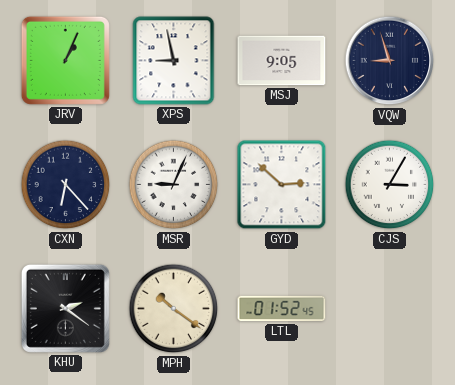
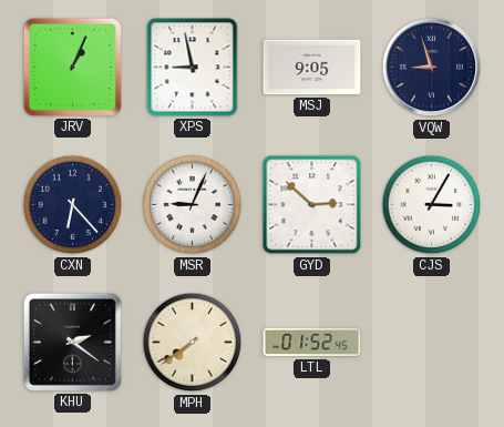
MPH: 10:21 -> 7:39
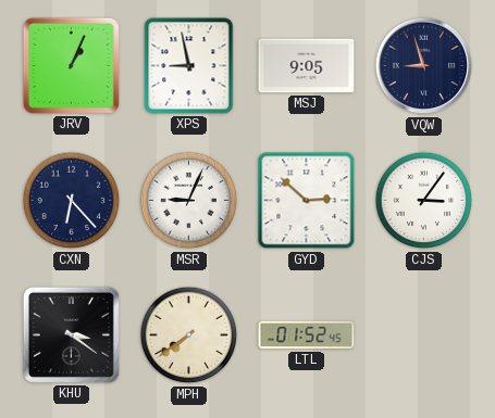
CJS: 3:05 -> 3:06
KHU: 2:21 -> 3:21
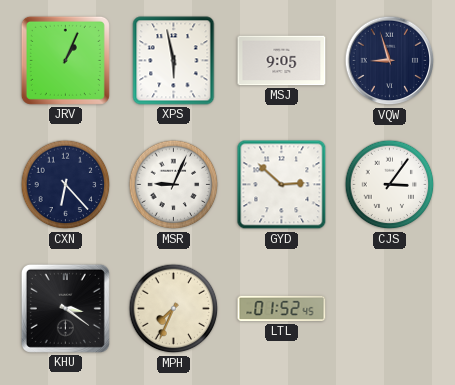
XPS: 8:58 -> 5:58
MPH: 7:39 -> 7:34
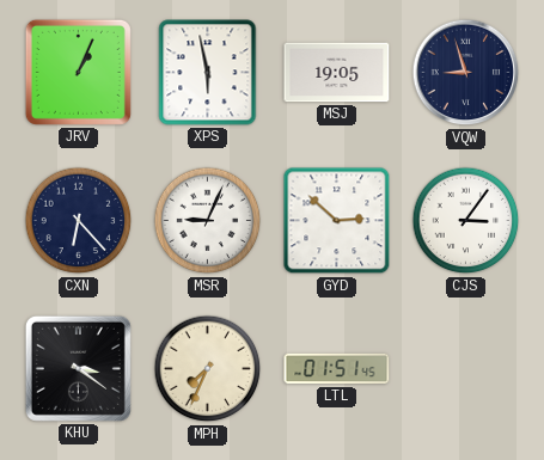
MSJ: 9:05 -> 19:05
LTL: 01:52 -> 01:51
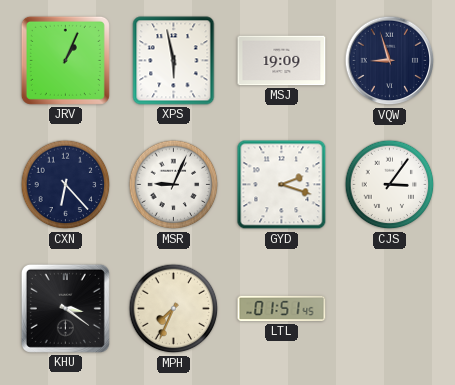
MSJ: 19:05 -> 19:09
GYD: 2:52 -> 2:18
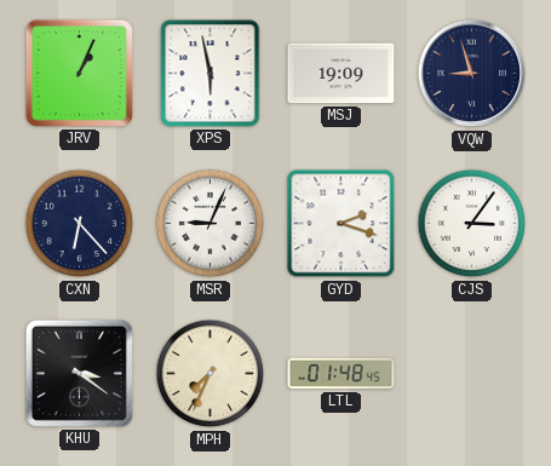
LTL: 01:51 -> 01:48
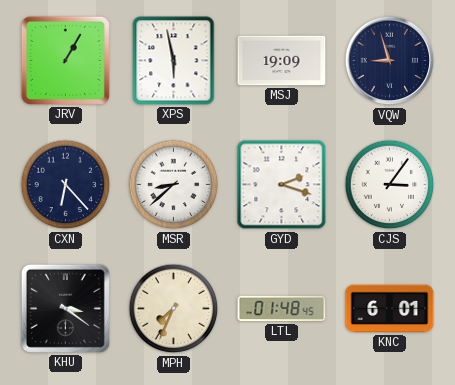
JRV: 1:04 -> 1:05
MSR: 9:04 -> 8:38
KNC: none -> 6:01
